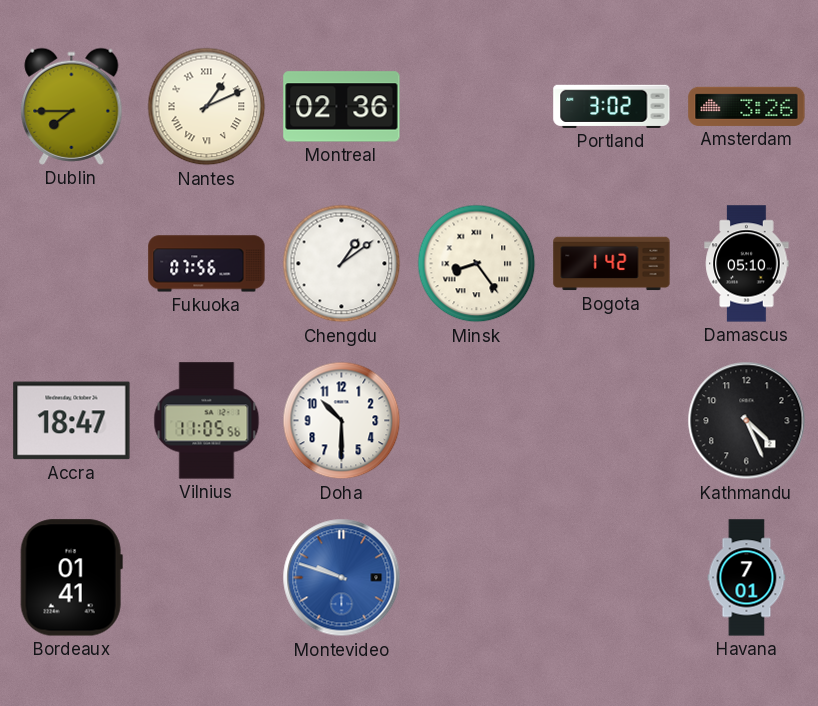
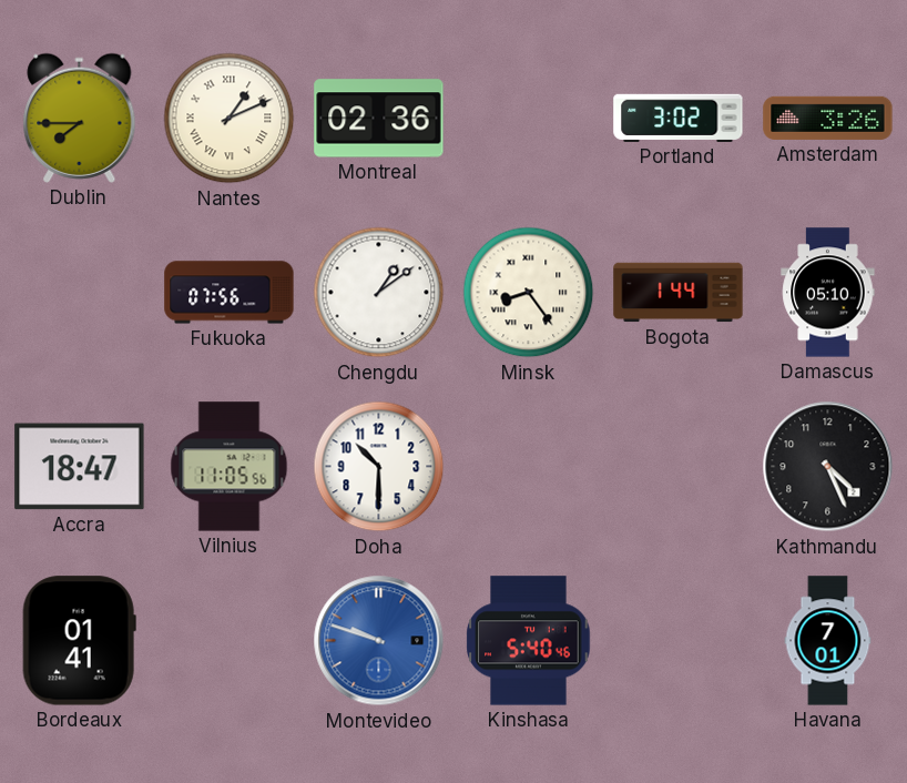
Bogota: 1:42 -> 1:44
Kinshasa: none -> 5:40
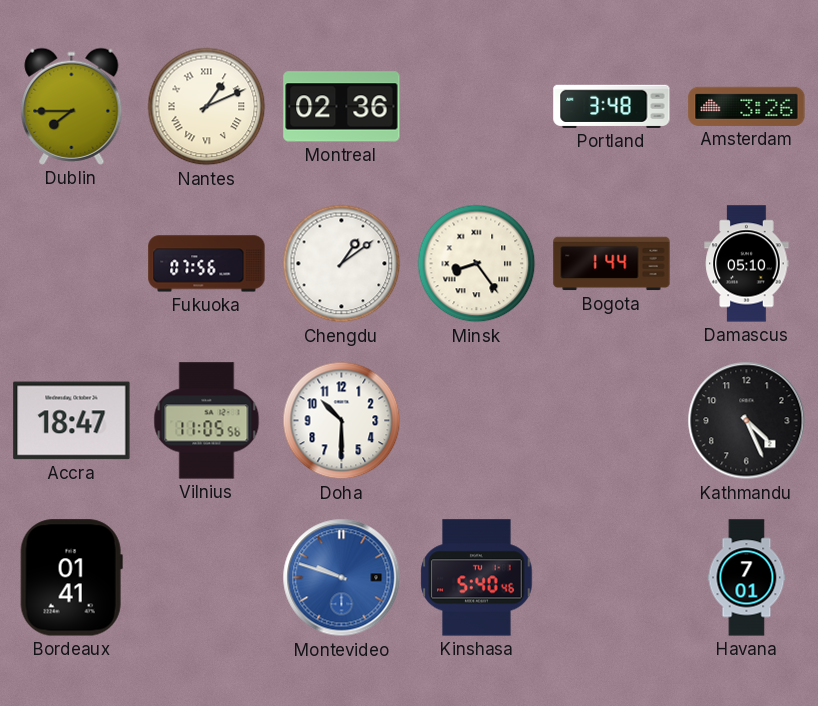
Portland: 3:02 -> 3:48
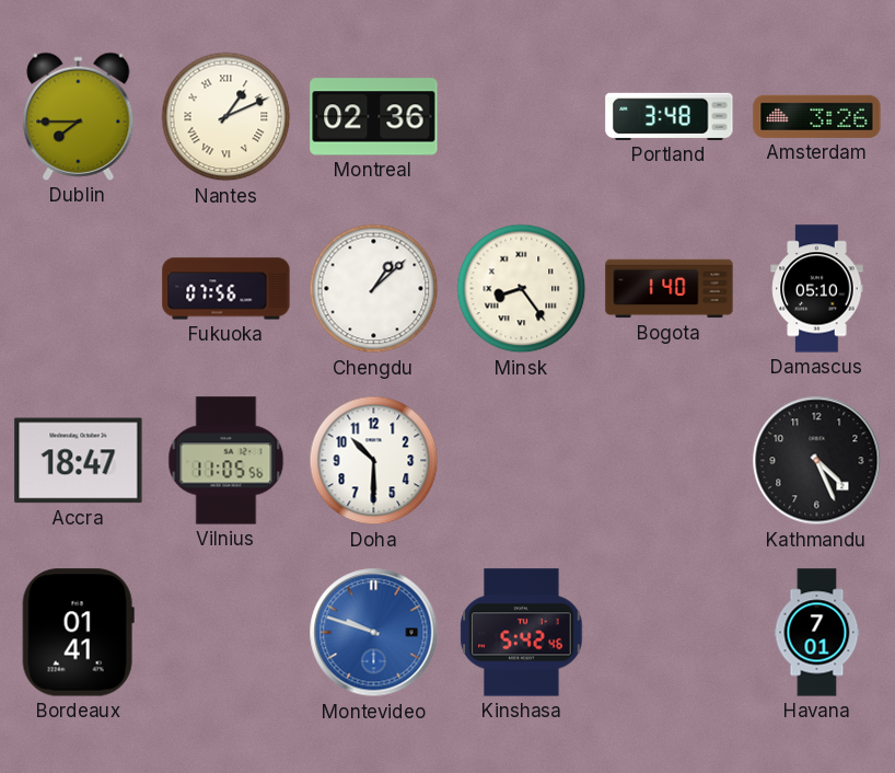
Chengdu: 1:09 -> 1:08
Bogota: 1:44 -> 1:40
Kinshasa: 5:40 -> 5:42
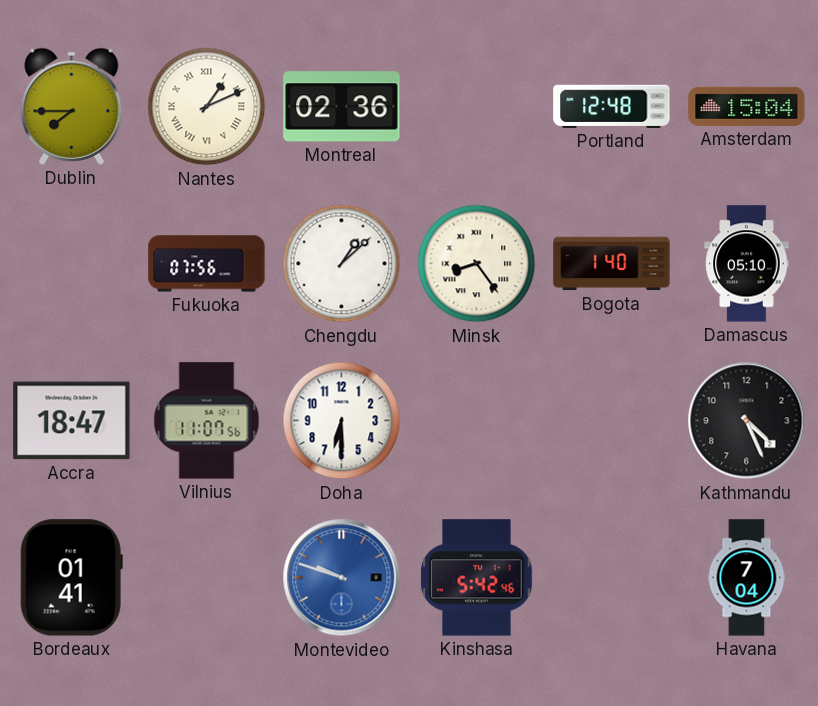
Portland: 3:48 -> 12:48
Amsterdam: 3:26 -> 15:04
Vilnius: 11:05 -> 11:07
Doha: 10:30 -> 6:30
Havana: 7:01 -> 7:04
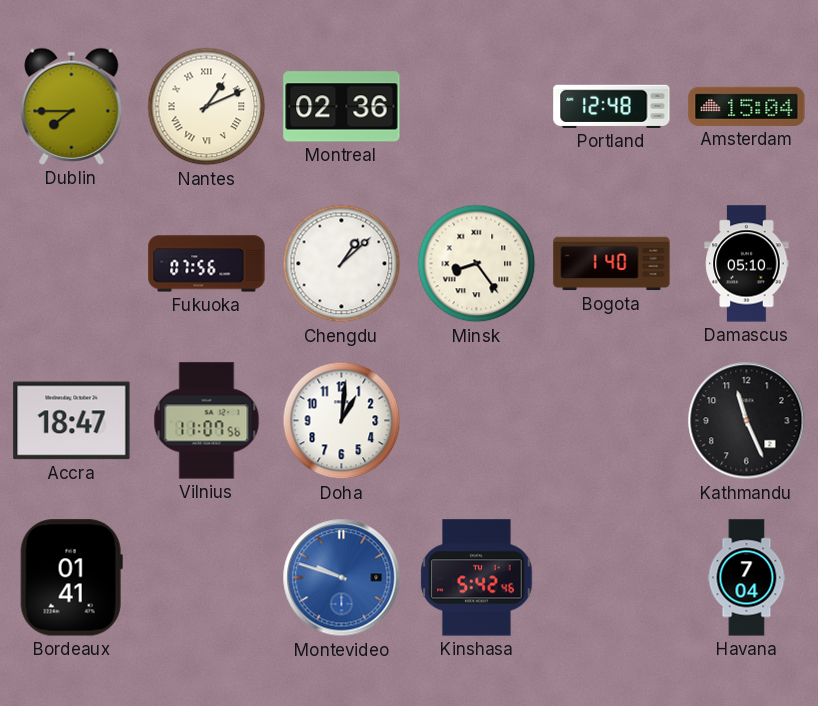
Doha: 6:30 -> 1:01
Kathmandu: 4:26 -> 11:26
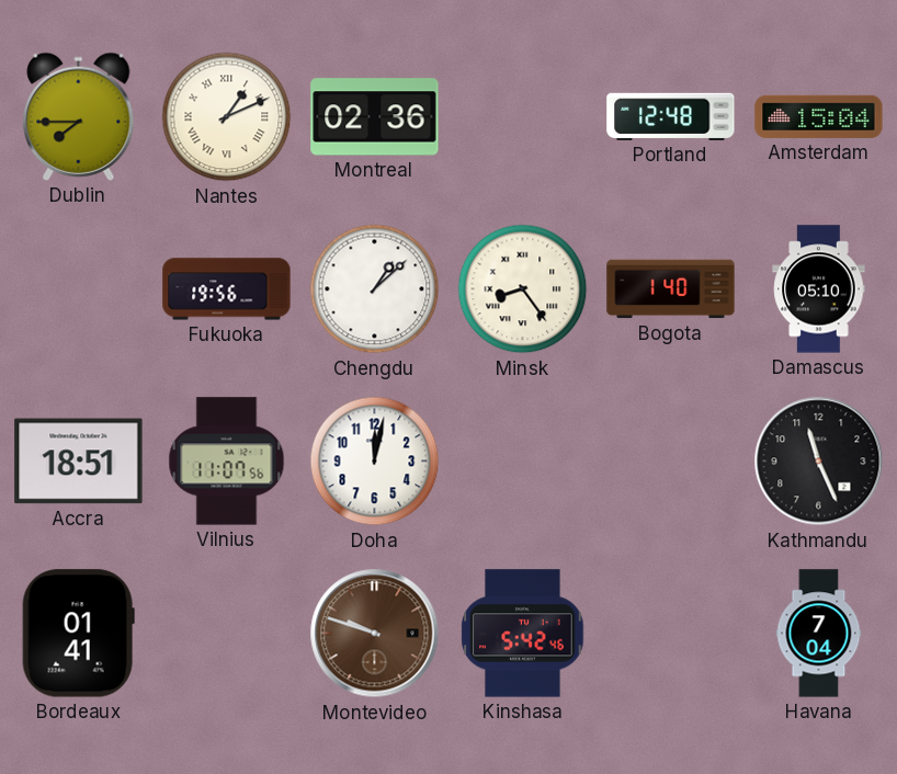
Fukuoka: 07:56 -> 19:56
Accra: 18:47 -> 18:51
Doha: 1:01 -> 12:02
Montevideo dial: blue -> brown
